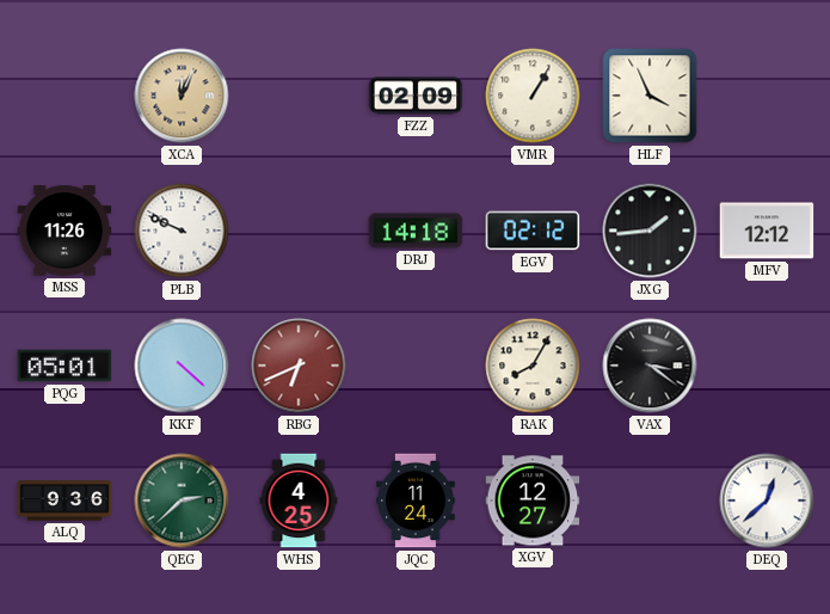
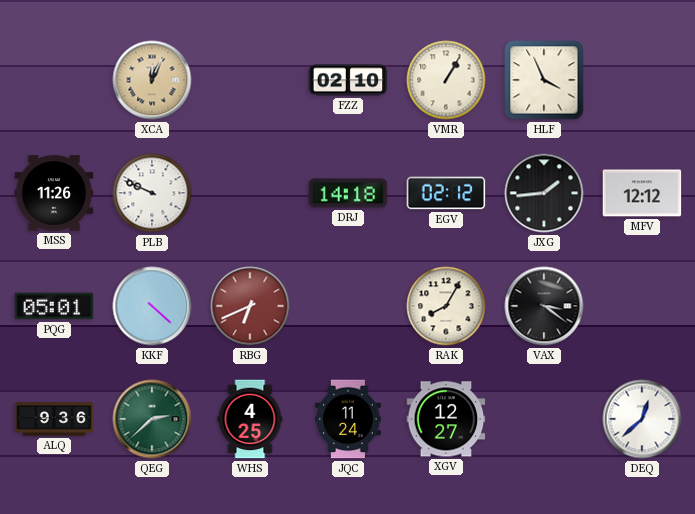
FZZ: 02:09 -> 02:10
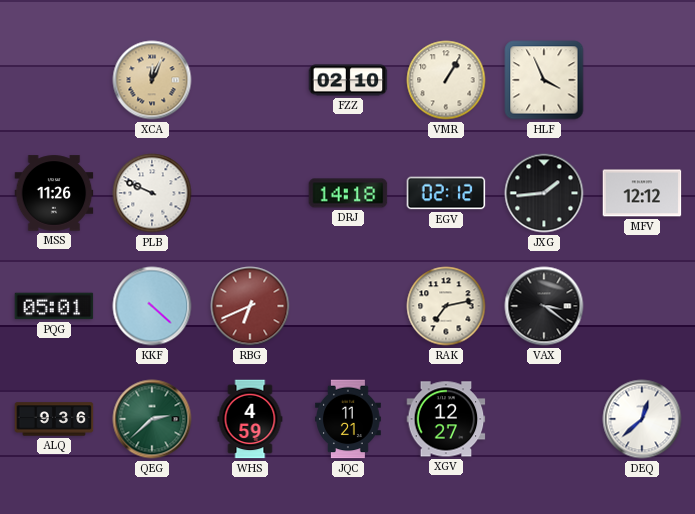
RAK: 8:05 -> 7:13
WHS: 4:25 -> 4:59
JQC: 11:24 -> 11:21
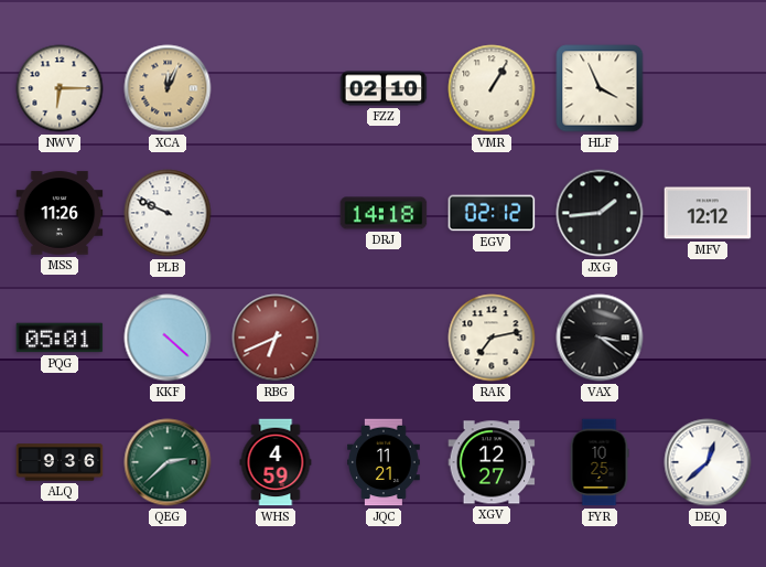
NWV: none -> 6:15
FYR: none -> 10:25
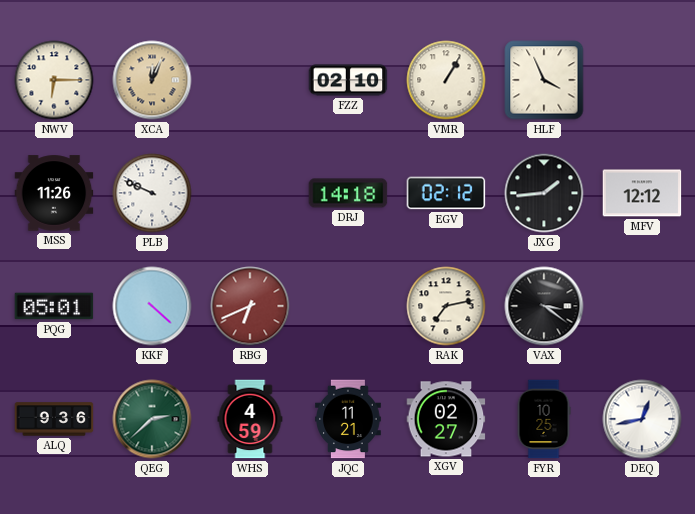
XGV: 12:27 -> 02:27
DEQ: 12:38 -> 12:43
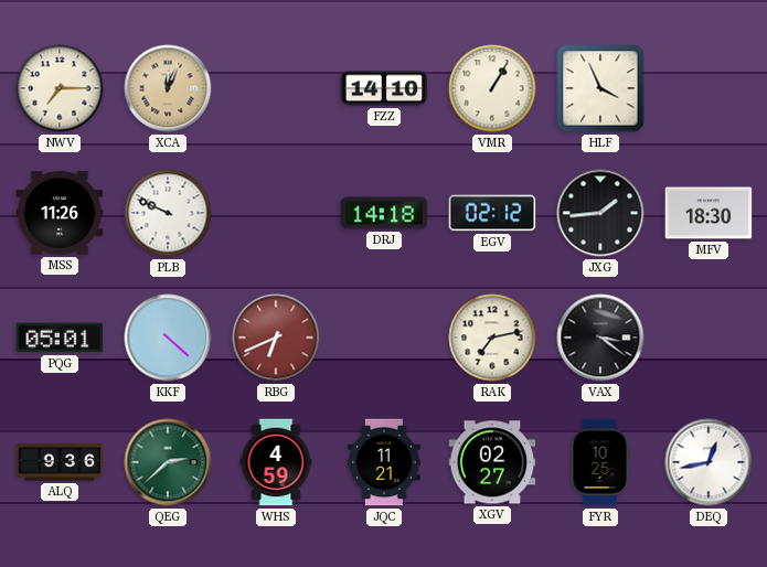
NWV: 6:15 -> 7:15
FZZ: 02:10 -> 14:10
MFV: 12:12 -> 18:30
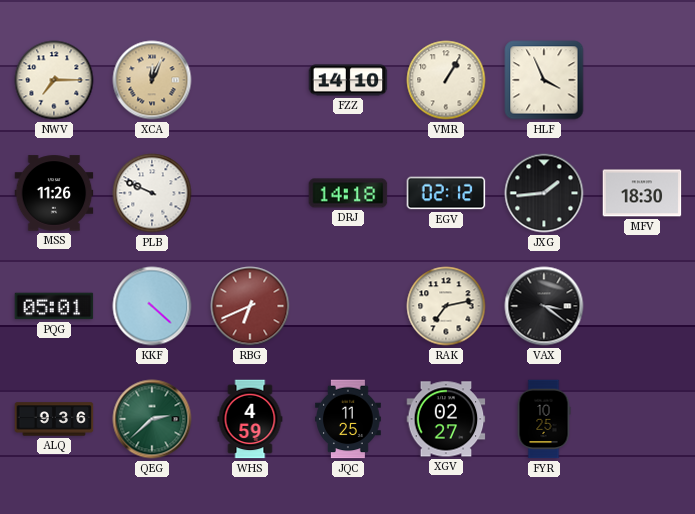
JQC: 11:21 -> 11:25
DEQ: 12:43 -> none
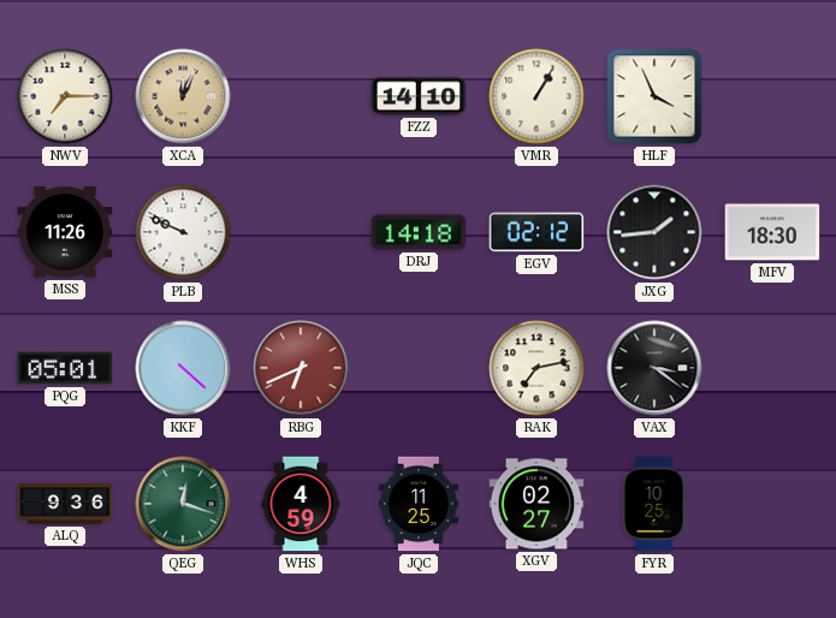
QEG: 2:38 -> 12:18
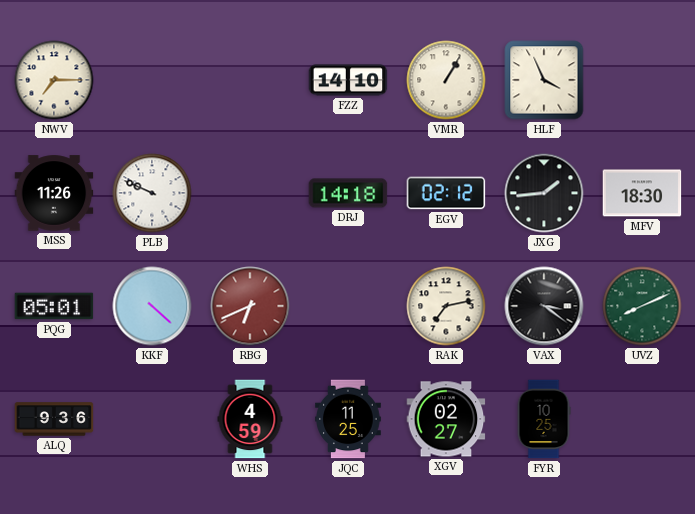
XCA: 12:04 -> none
UVZ: none -> 8:11
QEG: 12:18 -> none
